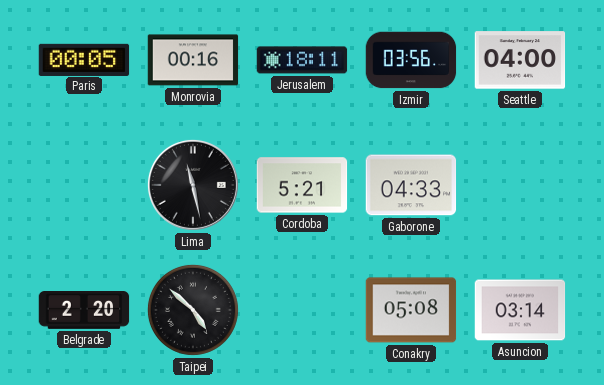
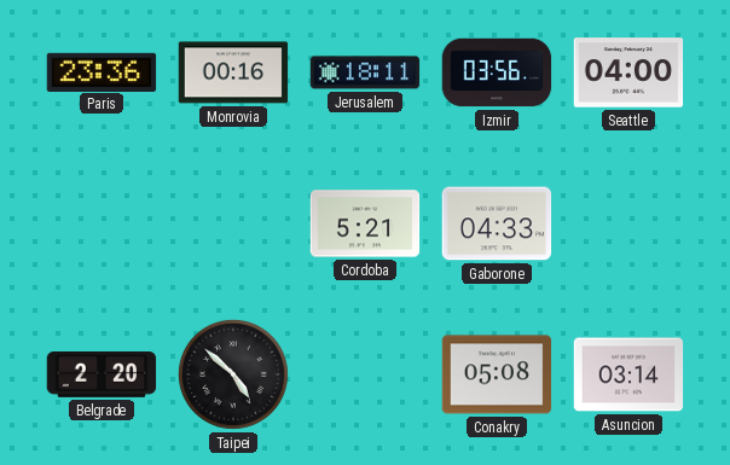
Paris: 00:05 -> 23:36
Lima: 11:28 -> none
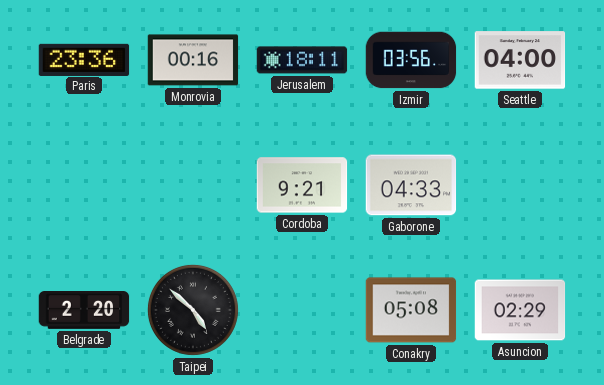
Cordoba: 5:21 -> 9:21
Asuncion: 03:14 -> 02:29
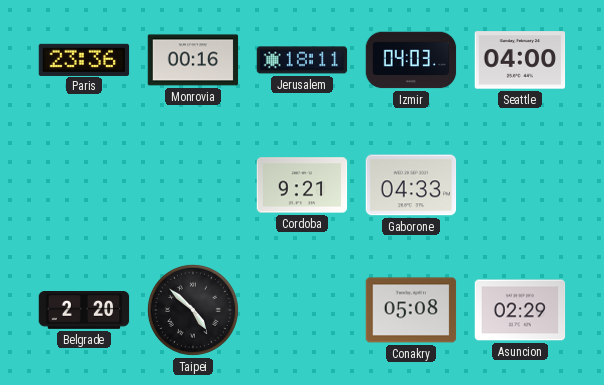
Izmir: 03:56 -> 04:03
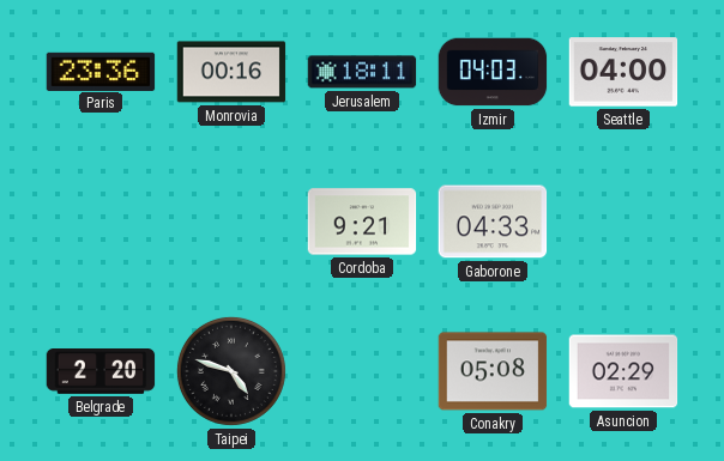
Taipei: 4:52 -> 4:48
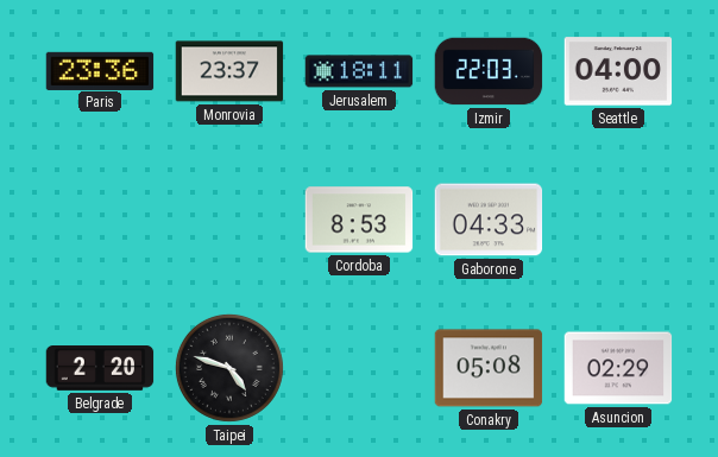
Monrovia: 00:16 -> 23:37
Izmir: 04:03 -> 22:03
Cordoba: 9:21 -> 8:53
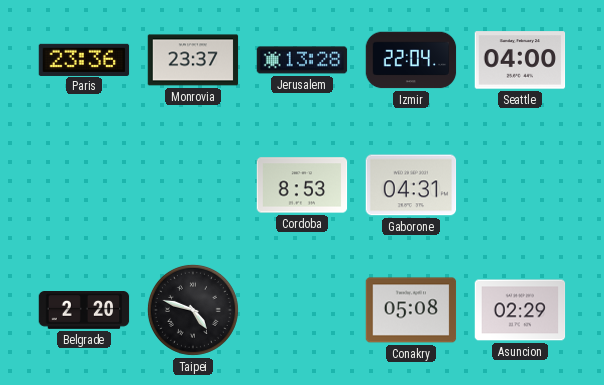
Jerusalem: 18:11 -> 13:28
Izmir: 22:03 -> 22:04
Gaborone: 04:33 -> 04:31
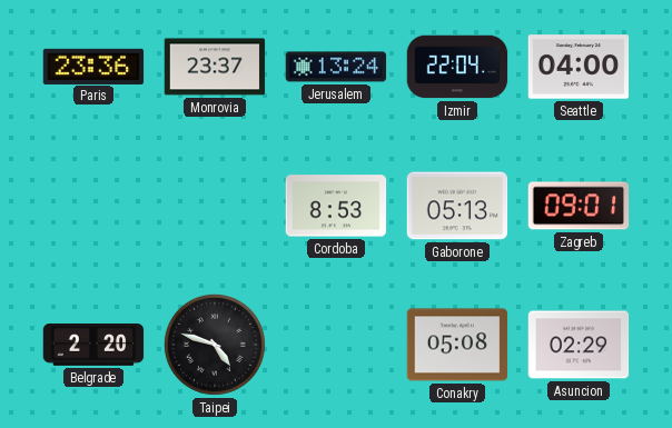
Jerusalem: 13:28 -> 13:24
Gaborone: 04:31 -> 05:13
Zagreb: none -> 09:01
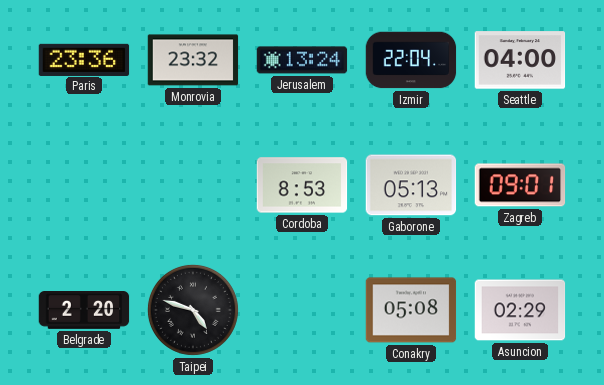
Monrovia: 23:37 -> 23:32
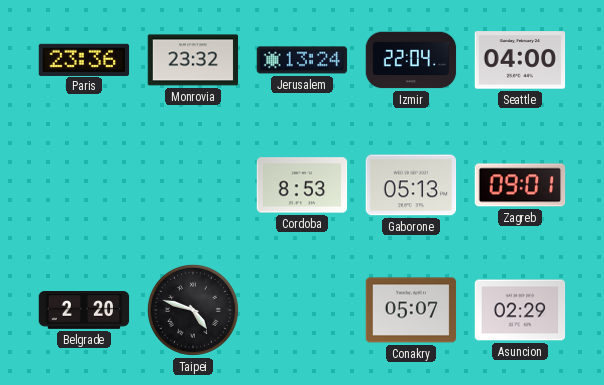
Conakry: 05:08 -> 05:07
